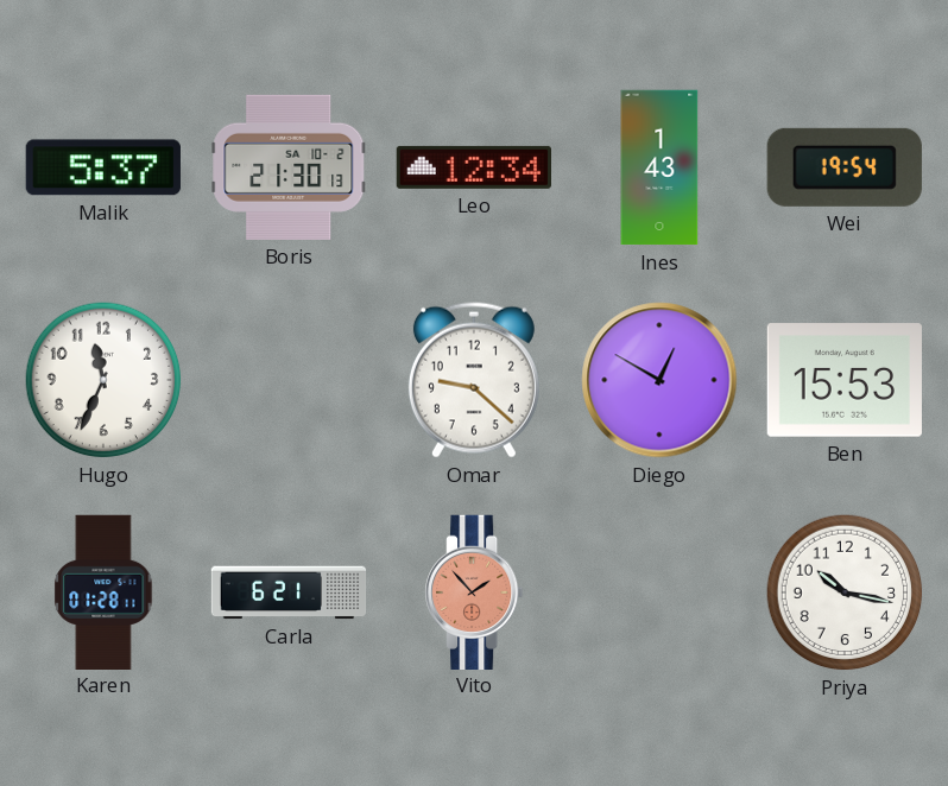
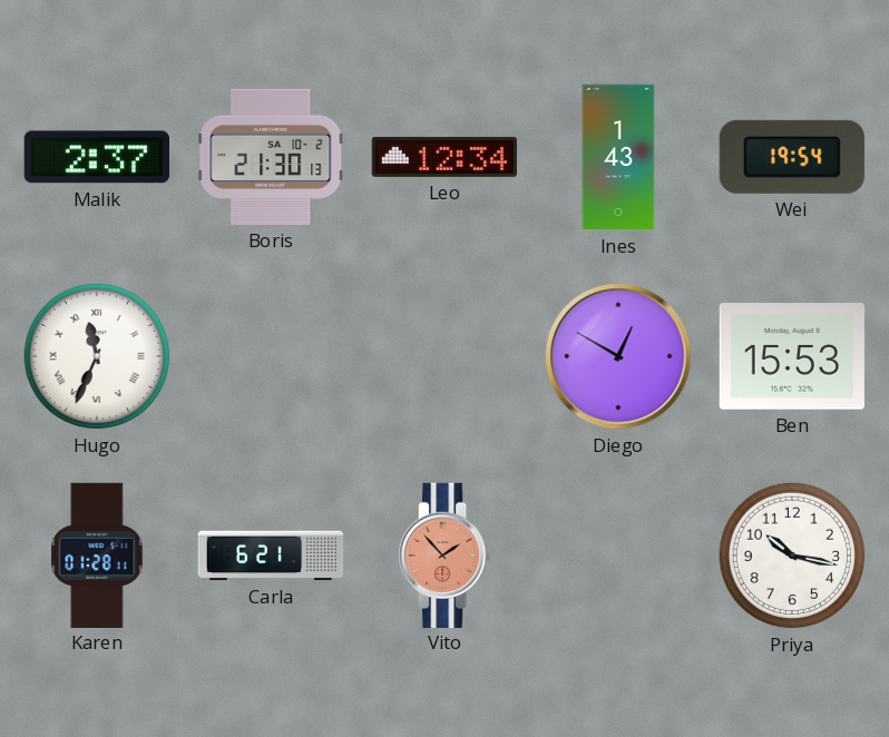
Malik: 5:37 -> 2:37
Hugo numerals: Arabic -> Roman
Omar: 9:22 -> none
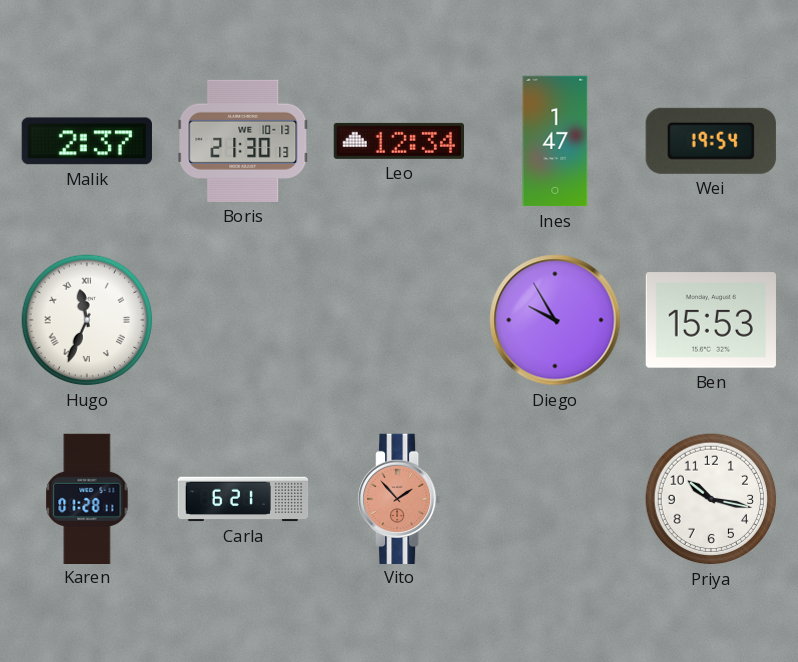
Boris date: SA 10-2 -> WE 10-13
Ines: 1:43 -> 1:47
Diego: 12:50 -> 9:55
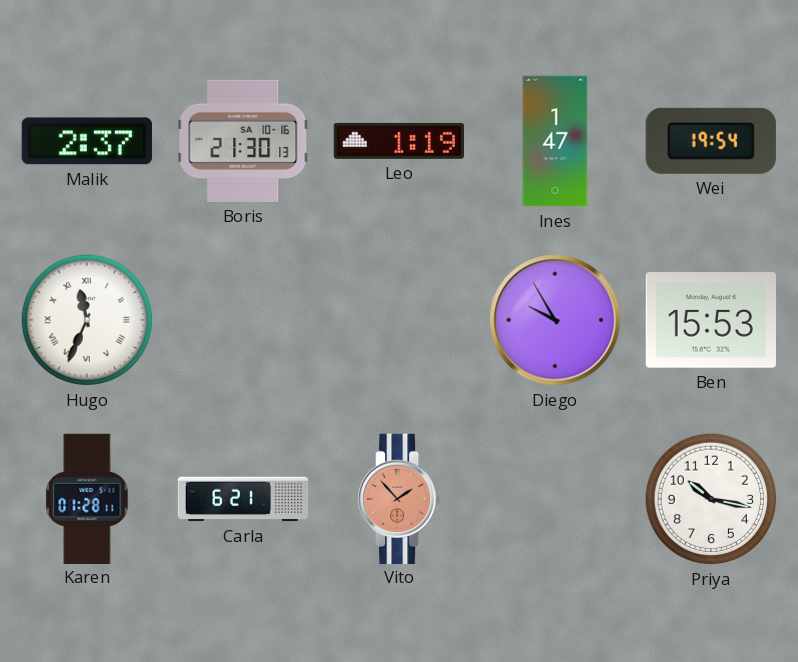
Boris date: WE 10-13 -> SA 10-16
Leo: 12:34 -> 1:19
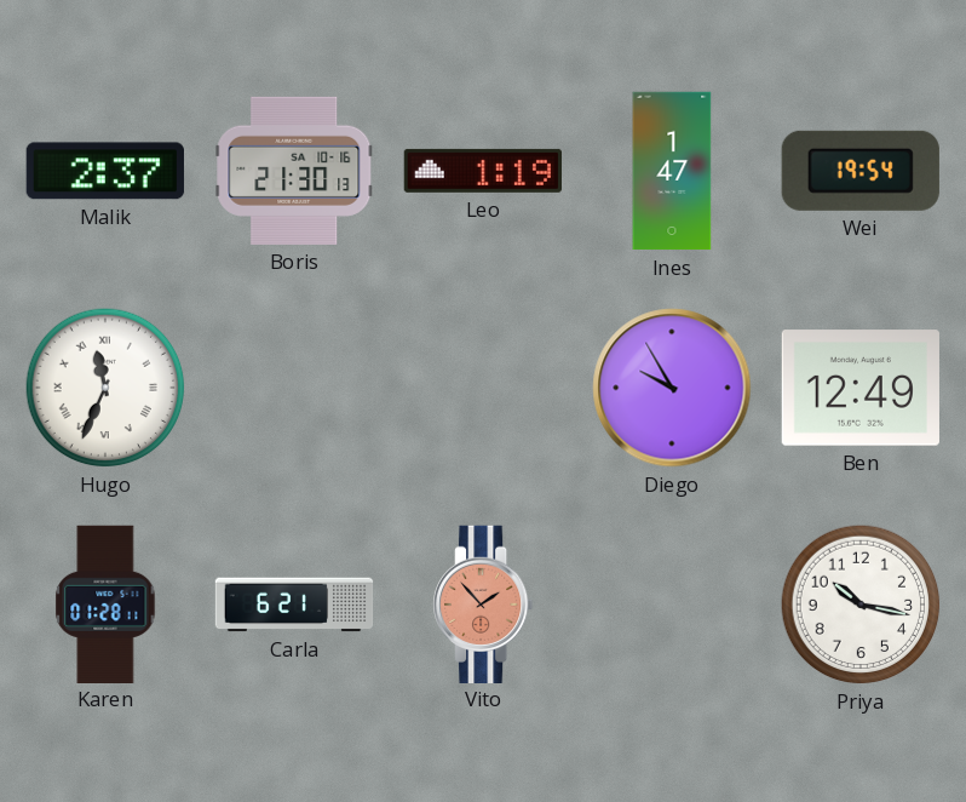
Ben: 15:53 -> 12:49
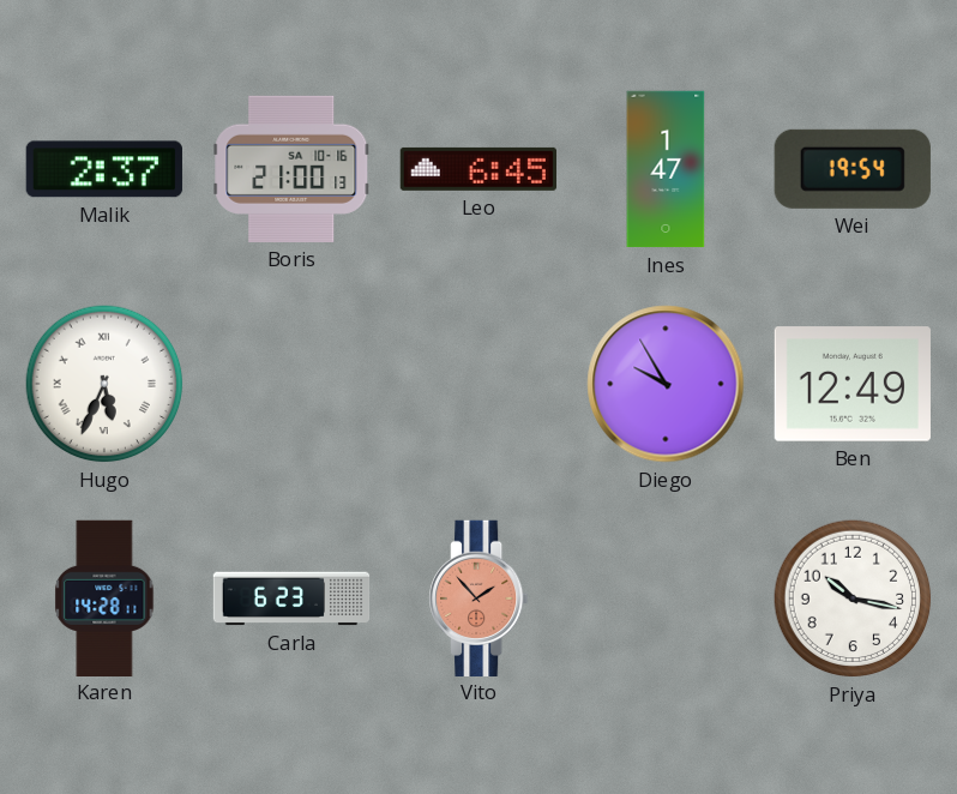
Boris: 21:30 -> 21:00
Leo: 1:19 -> 6:45
Hugo: 11:34 -> 5:34
Karen: 01:28 -> 14:28
Carla: 6:21 -> 6:23
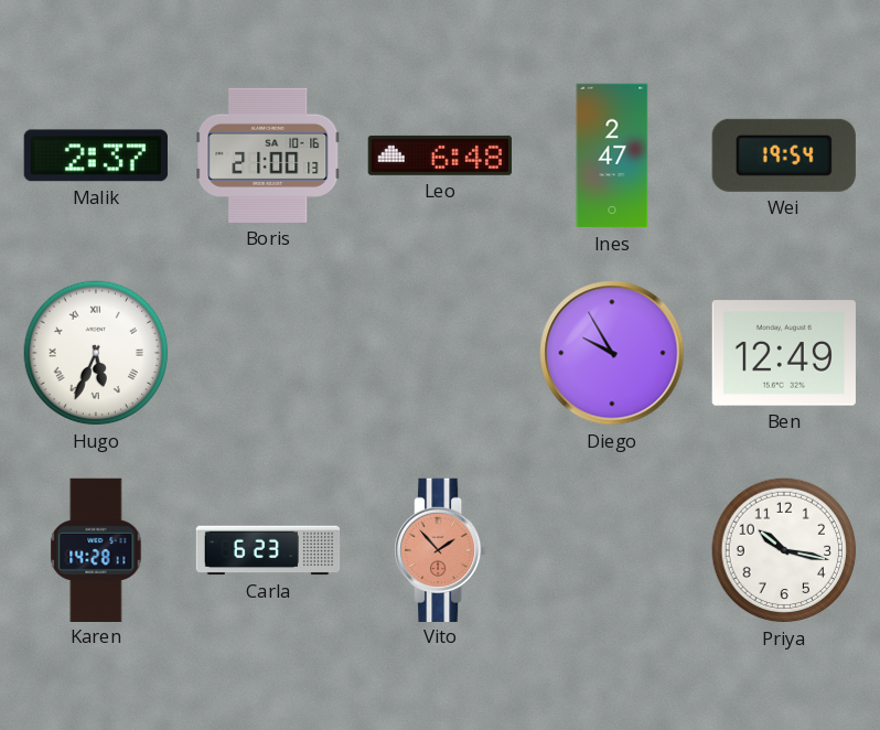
Leo: 6:45 -> 6:48
Ines: 1:47 -> 2:47
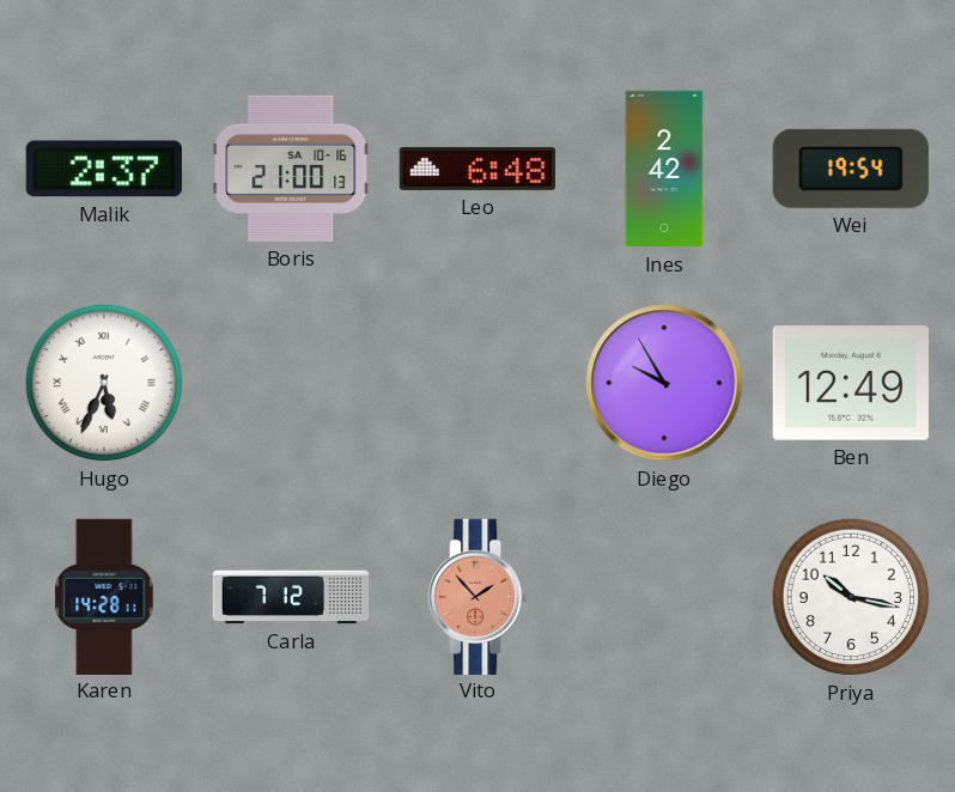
Ines: 2:47 -> 2:42
Carla: 6:23 -> 7:12
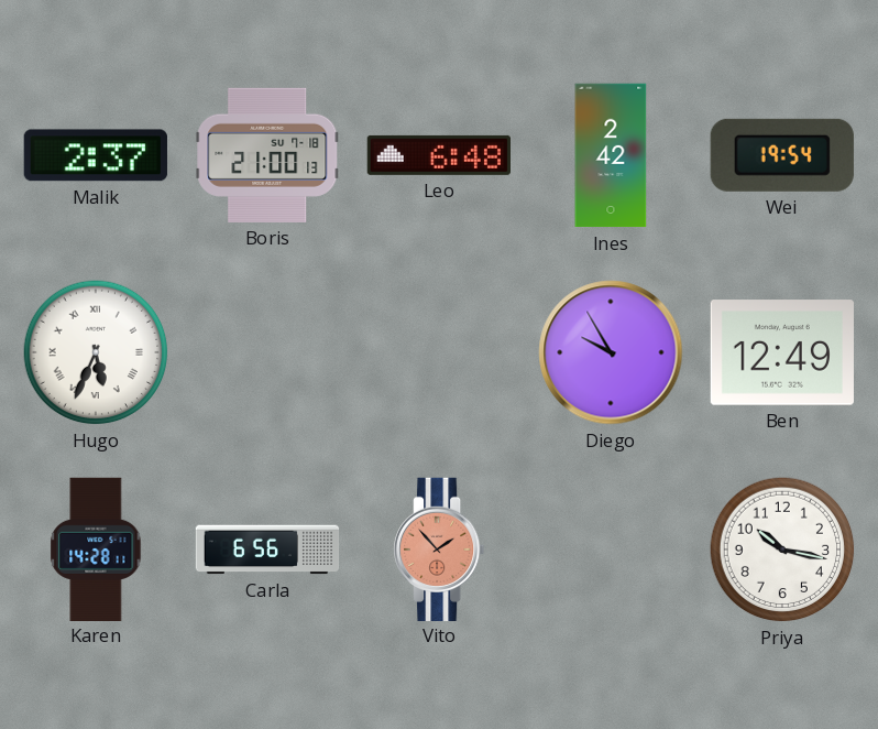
Boris date: SA 10-16 -> SU 7-18
Carla: 7:12 -> 6:56
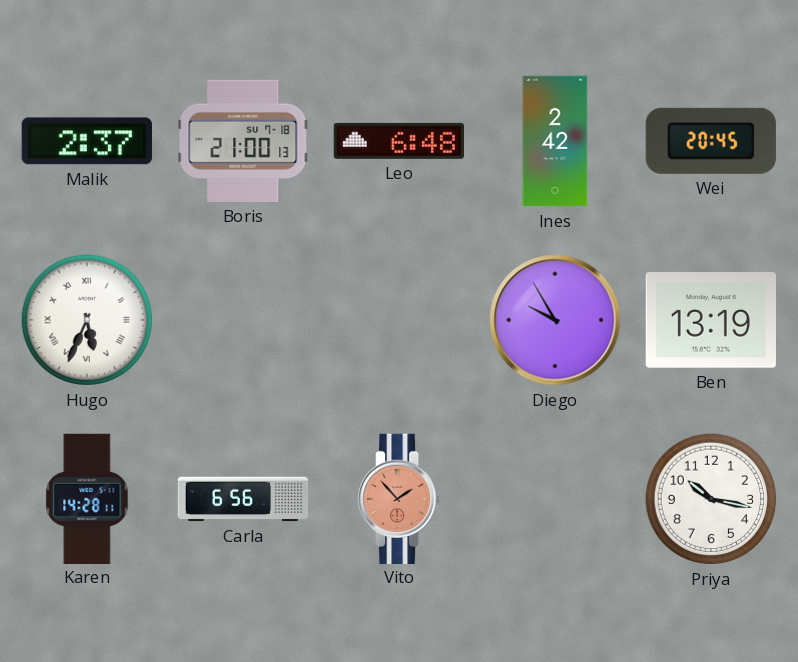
Wei: 19:54 -> 20:45
Ben: 12:49 -> 13:19
